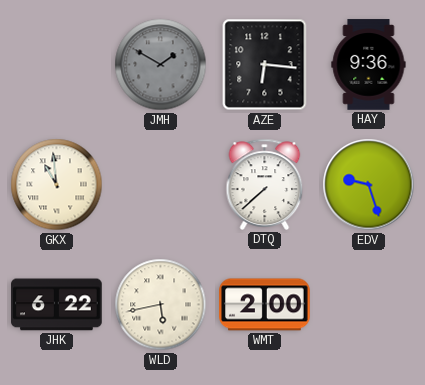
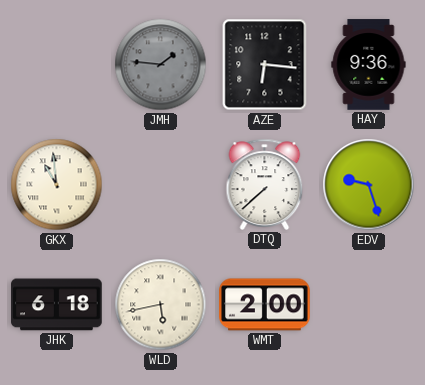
JMH: 1:50 -> 1:46
JHK: 6:22 -> 6:18
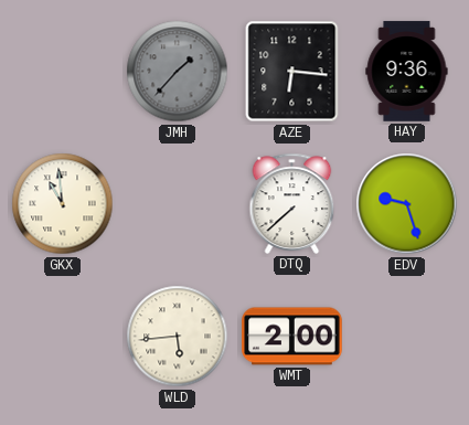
JMH: 1:46 -> 1:37
JHK: 6:18 -> none
WLD: 5:43 -> 5:44
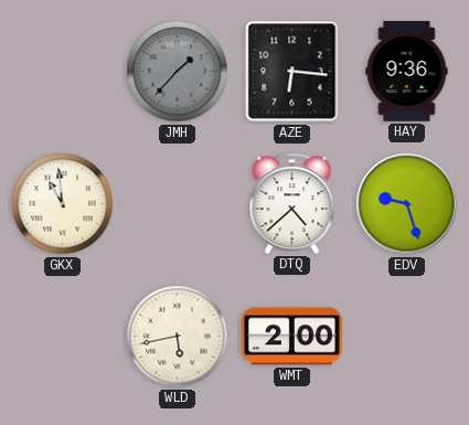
DTQ: 7:38 -> 4:38
WLD: 5:44 -> 5:43
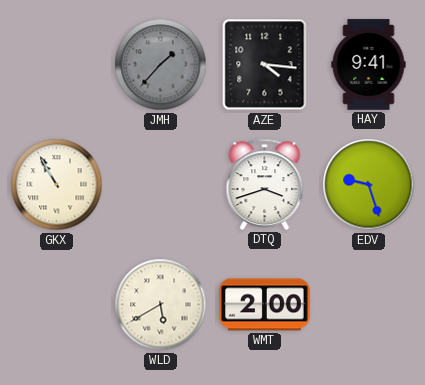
AZE: 6:16 -> 4:16
HAY: 9:36 -> 9:41
GKX: 10:59 -> 10:55
DTQ: 4:38 -> 3:42
WLD: 5:43 -> 5:40
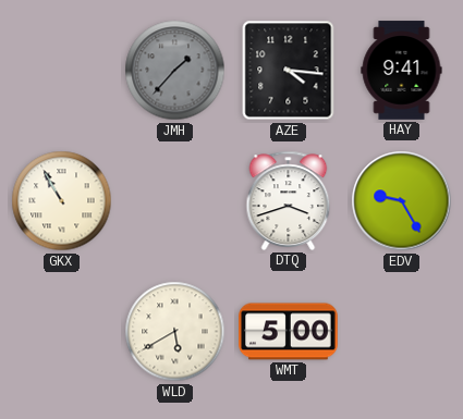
EDV: 9:27 -> 9:25
WMT: 2:00 -> 5:00
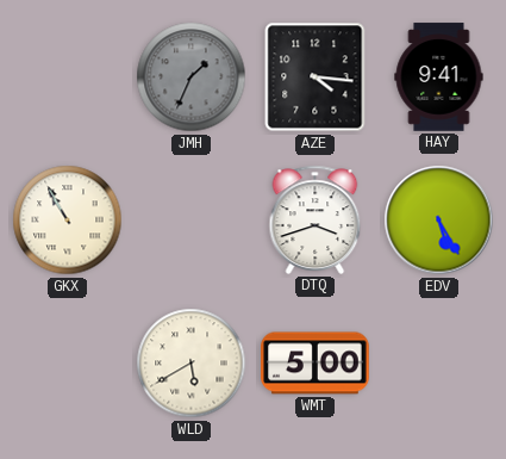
JMH: 1:37 -> 1:34
EDV: 9:25 -> 5:25
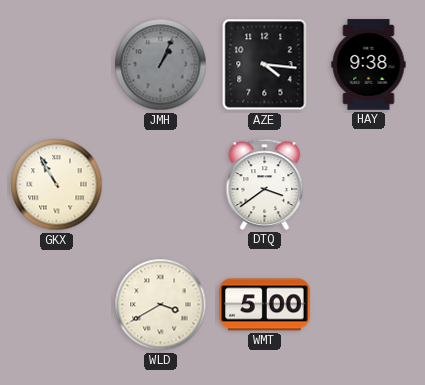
JMH: 1:34 -> 1:04
HAY: 9:41 -> 9:38
DTQ: 3:42 -> 3:39
EDV: 5:25 -> none
WLD: 5:40 -> 3:40
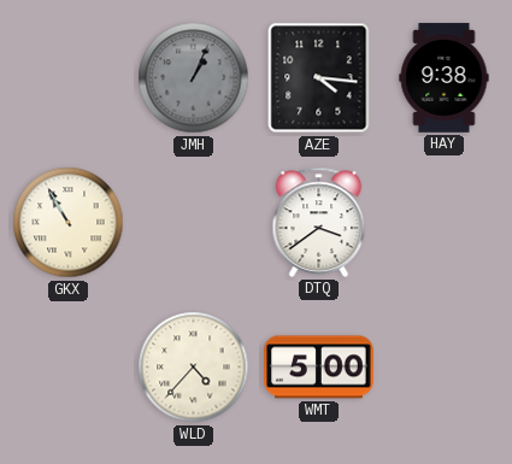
WLD: 3:40 -> 4:37
